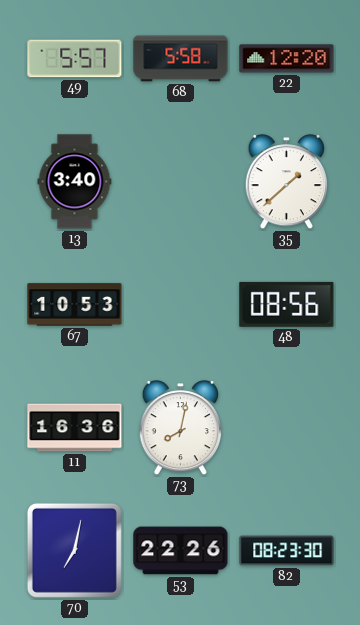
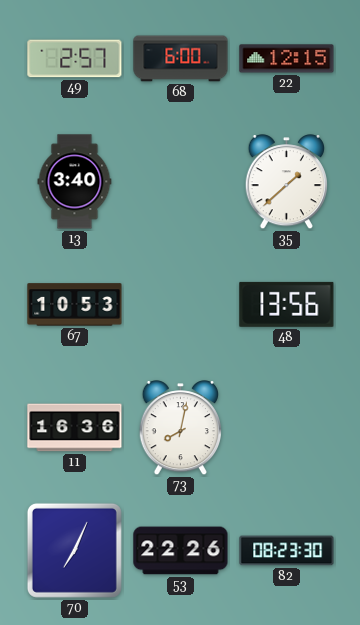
49: 5:57 -> 2:57
68: 5:58 -> 6:00
22: 12:20 -> 12:15
48: 08:56 -> 13:56
70: 7:02 -> 7:04
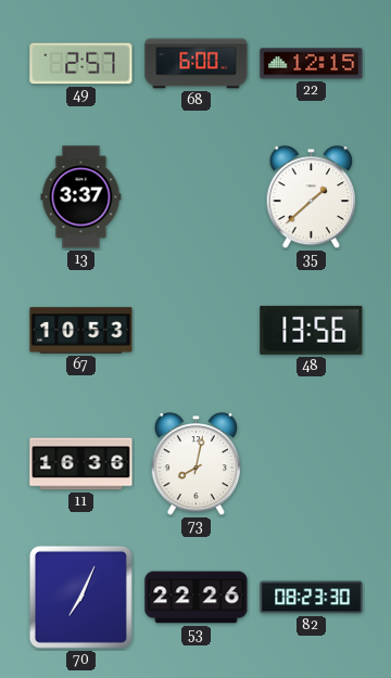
13: 3:40 -> 3:37
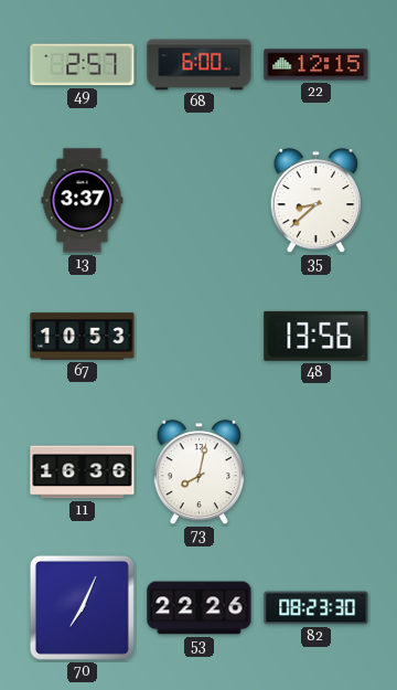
35: 1:38 -> 8:38
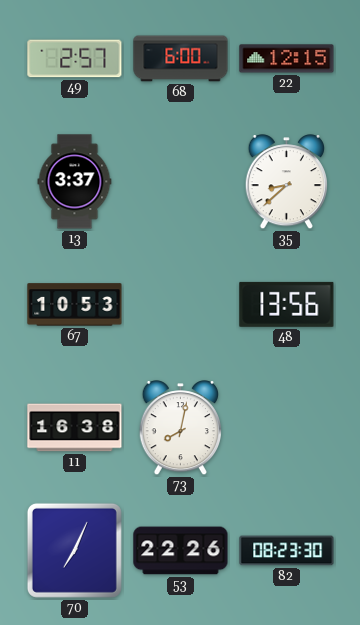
11: 16:36 -> 16:38
